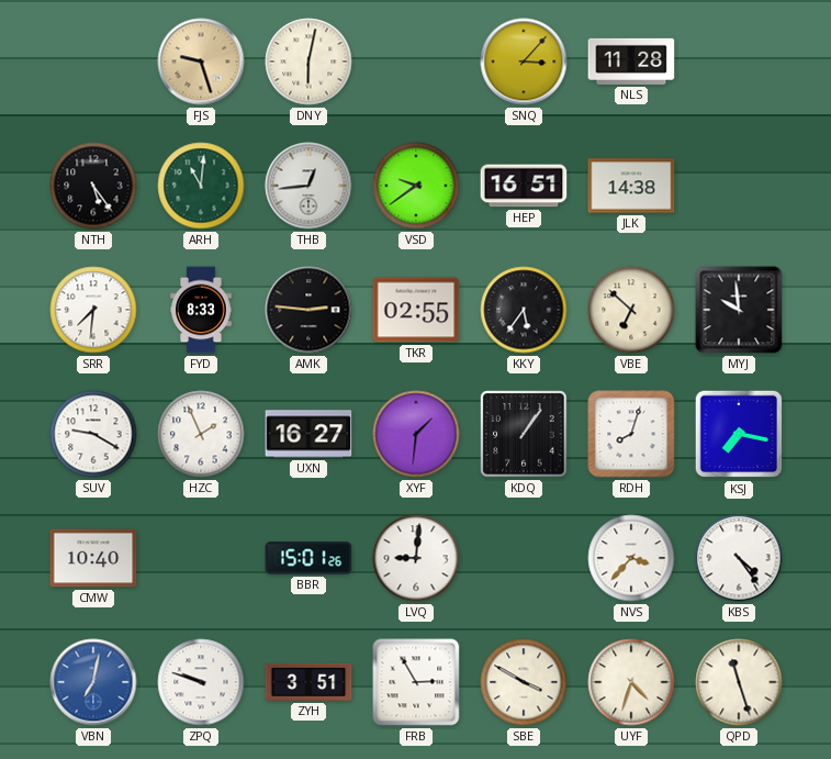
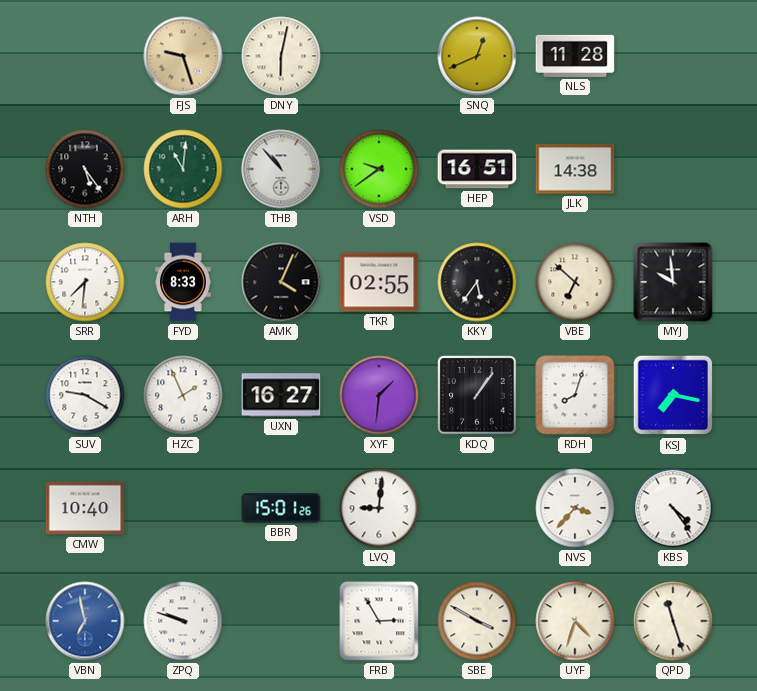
SNQ: 3:07 -> 12:41
THB: 12:44 -> 10:53
AMK: 2:46 -> 4:04
VBN: 7:02 -> 6:58
ZYH: 3:51 -> none
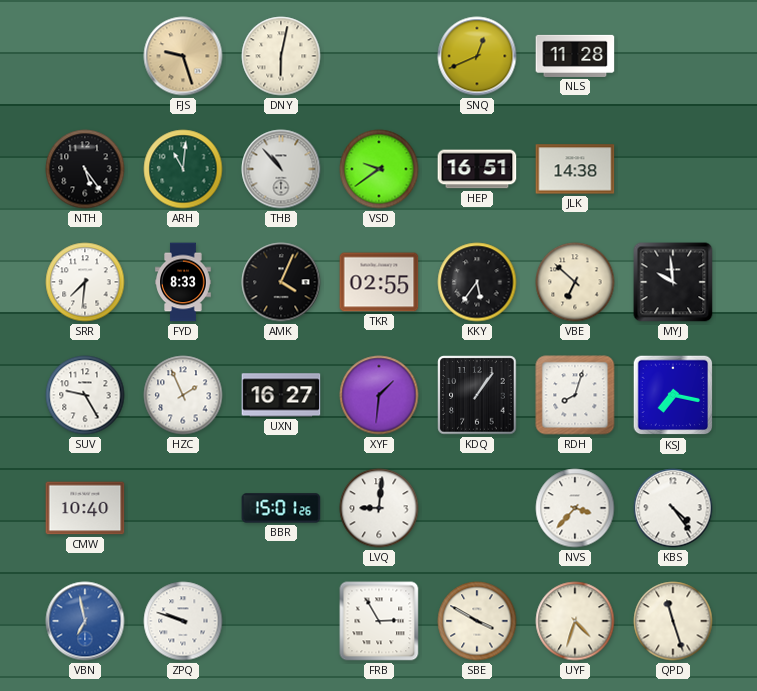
SUV: 9:20 -> 9:25
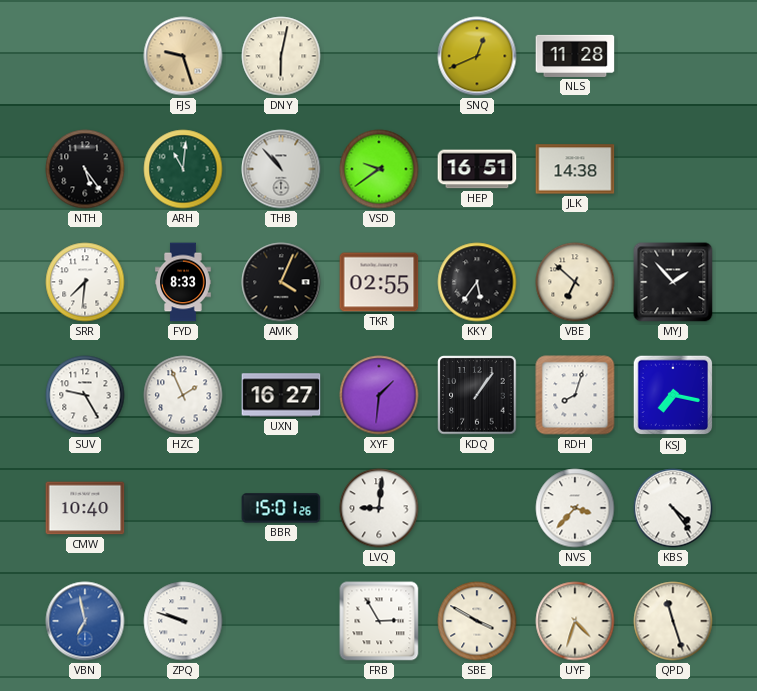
MYJ: 9:59 -> 1:53
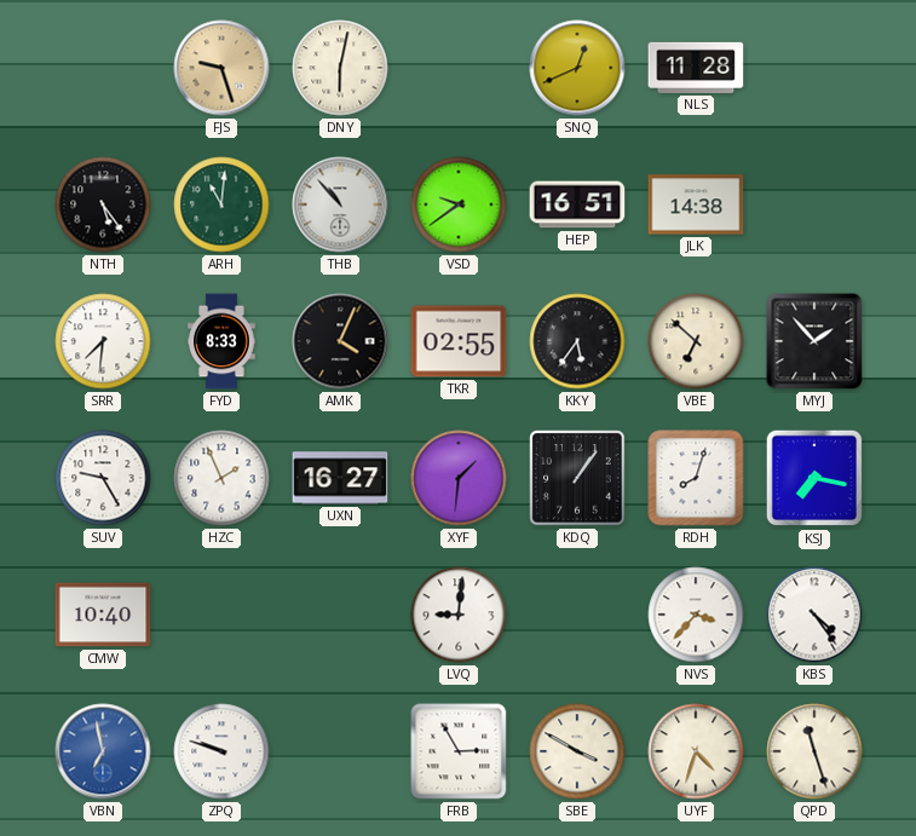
BBR: 15:01 -> none
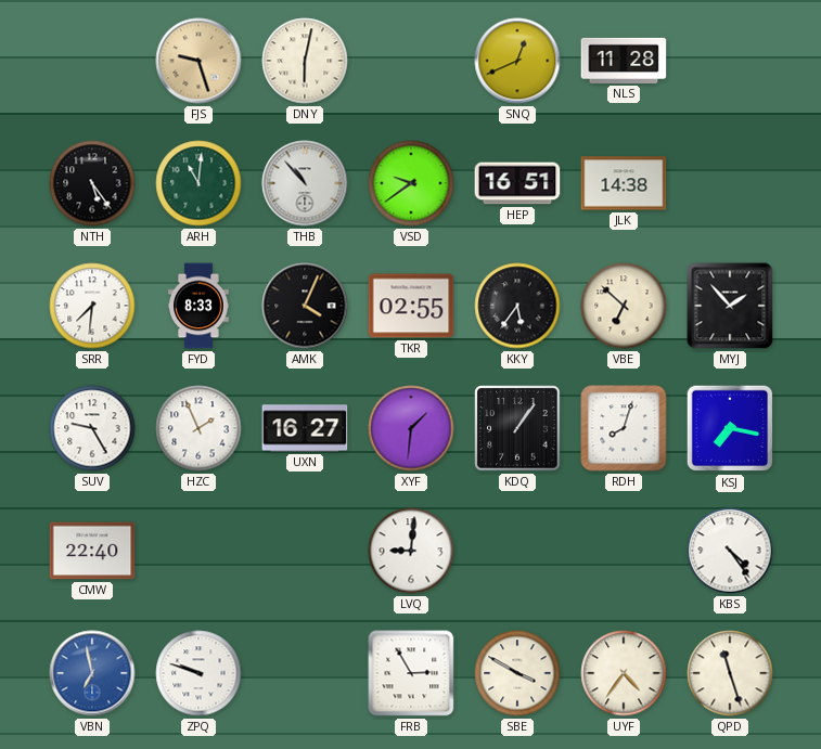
CMW: 10:40 -> 22:40
NVS: 3:37 -> none
UYF: 4:33 -> 4:36
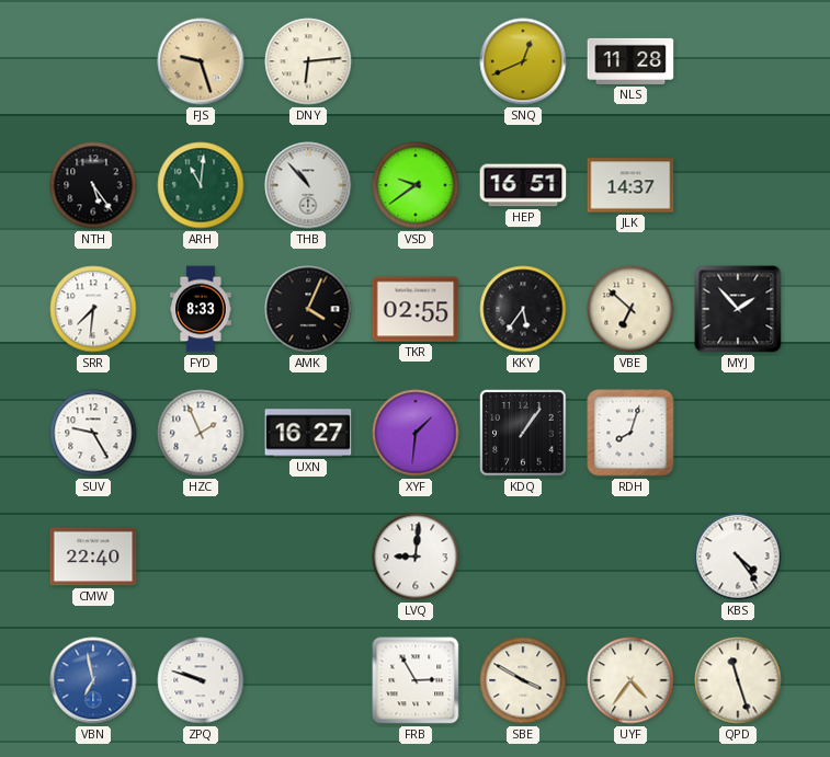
DNY: 6:02 -> 6:14
JLK: 14:38 -> 14:37
KSJ: 7:17 -> none
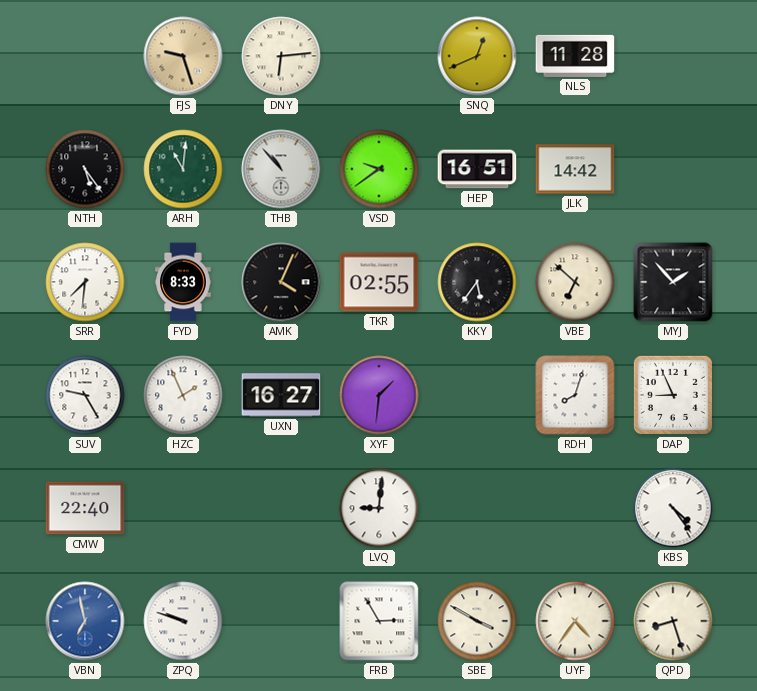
JLK: 14:37 -> 14:42
KDQ: 1:06 -> none
DAP: none -> 8:56
QPD: 11:27 -> 8:27
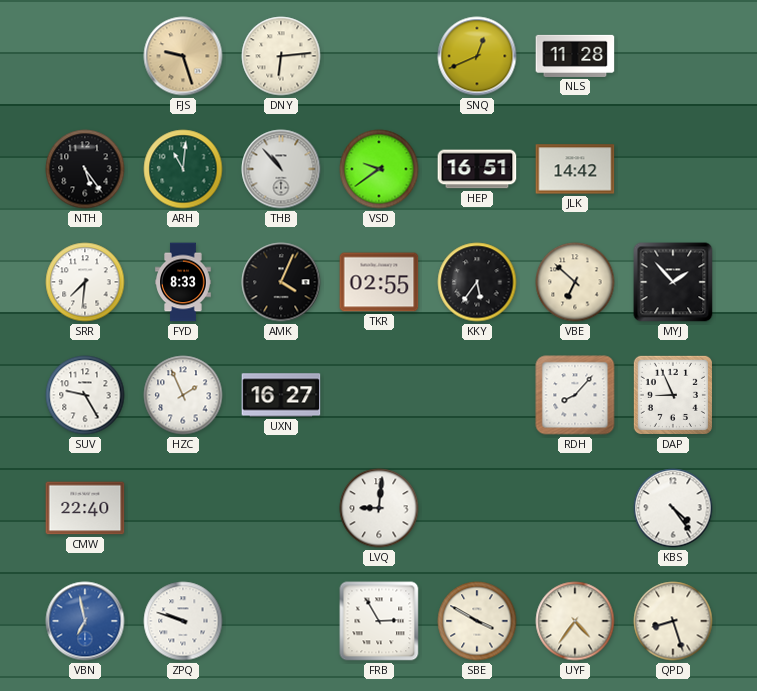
XYF: 1:31 -> none
RDH: 8:03 -> 8:07
